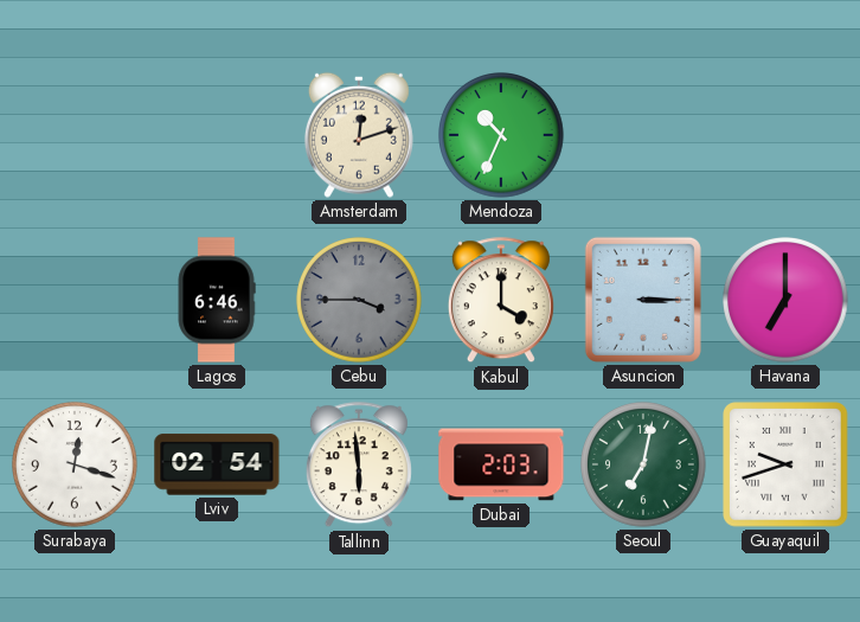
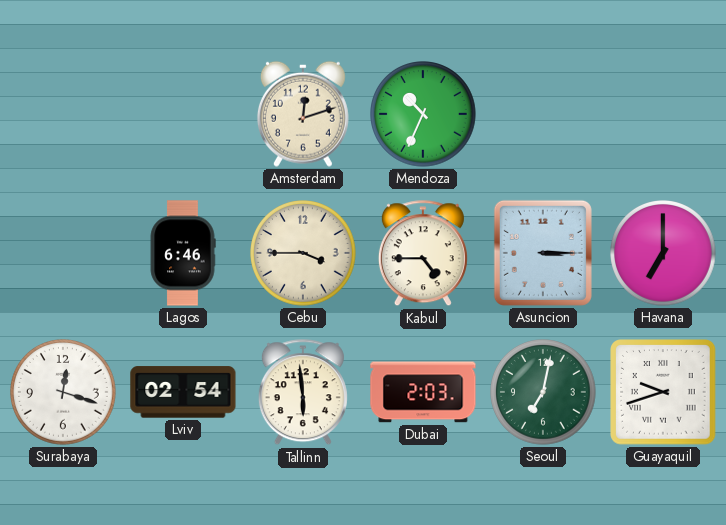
Cebu dial: grey -> cream
Kabul: 4:00 -> 4:45
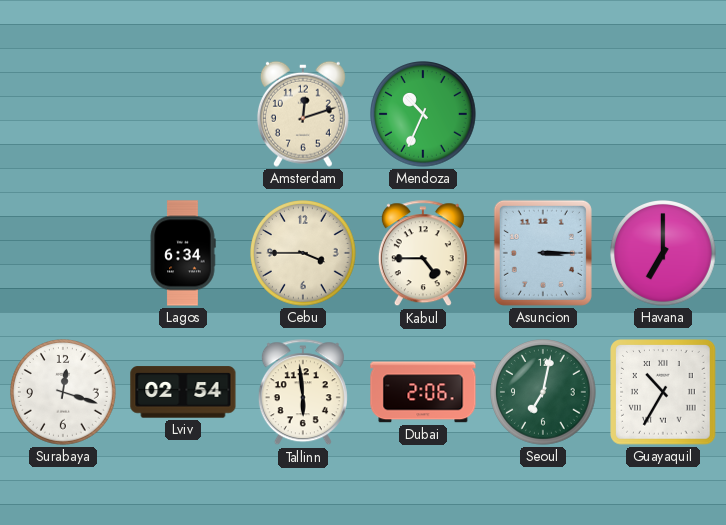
Lagos: 6:46 -> 6:34
Dubai: 2:03 -> 2:06
Guayaquil: 9:42 -> 10:35
